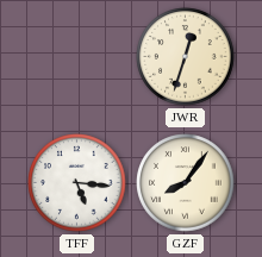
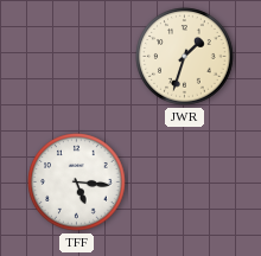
JWR: 12:33 -> 1:33
GZF: 8:06 -> none
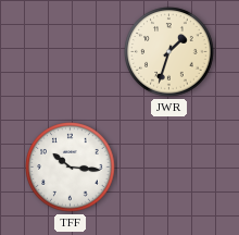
TFF: 5:16 -> 10:16
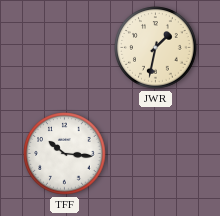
JWR: 1:33 -> 1:32
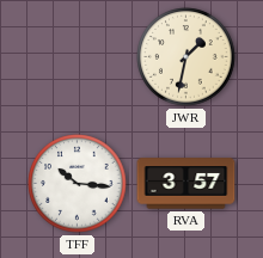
RVA: none -> 3:57
